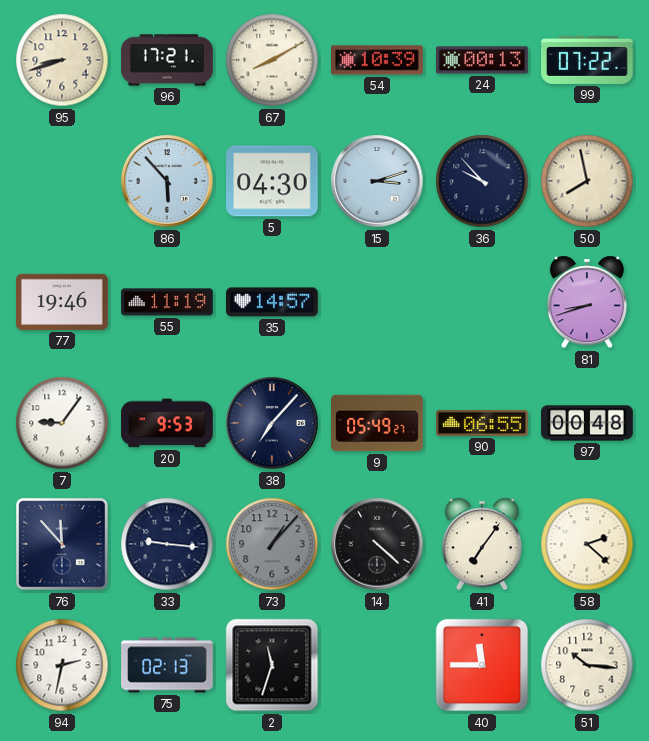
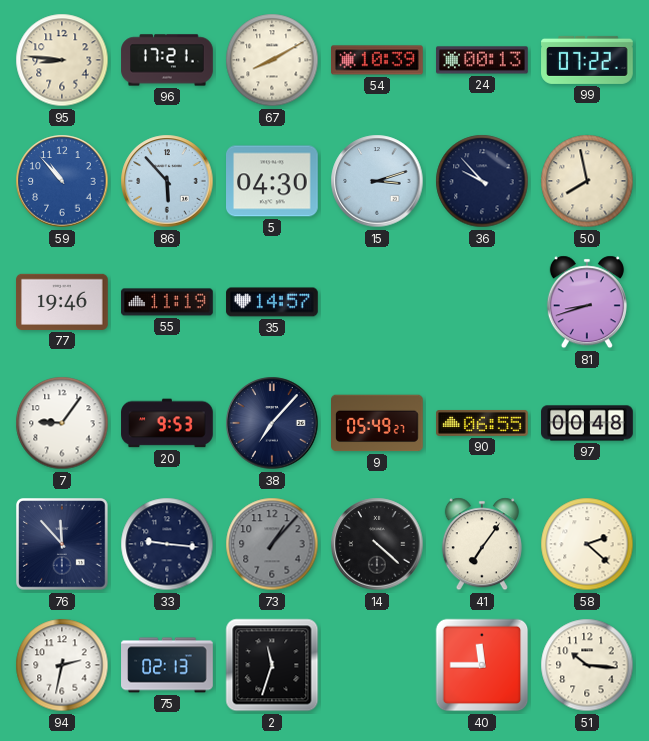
95: 8:42 -> 8:46
59: none -> 10:53
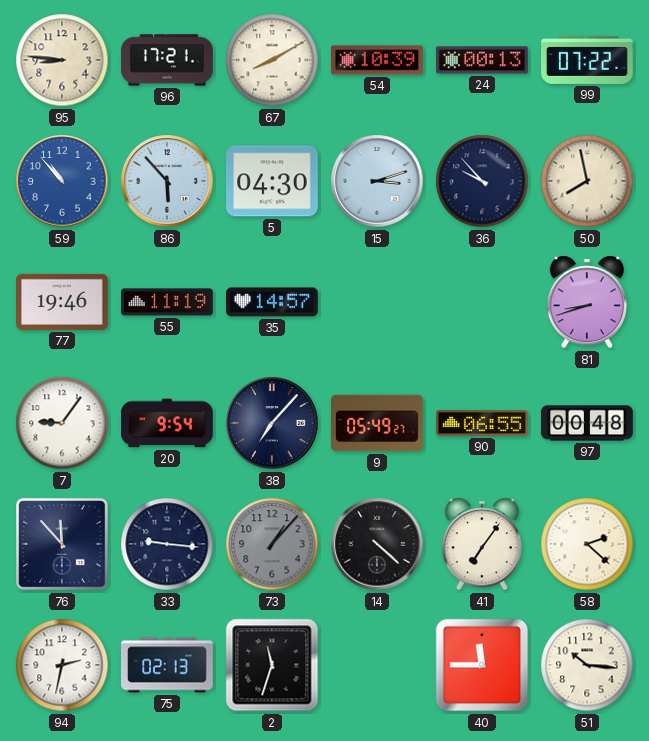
20: 9:53 -> 9:54
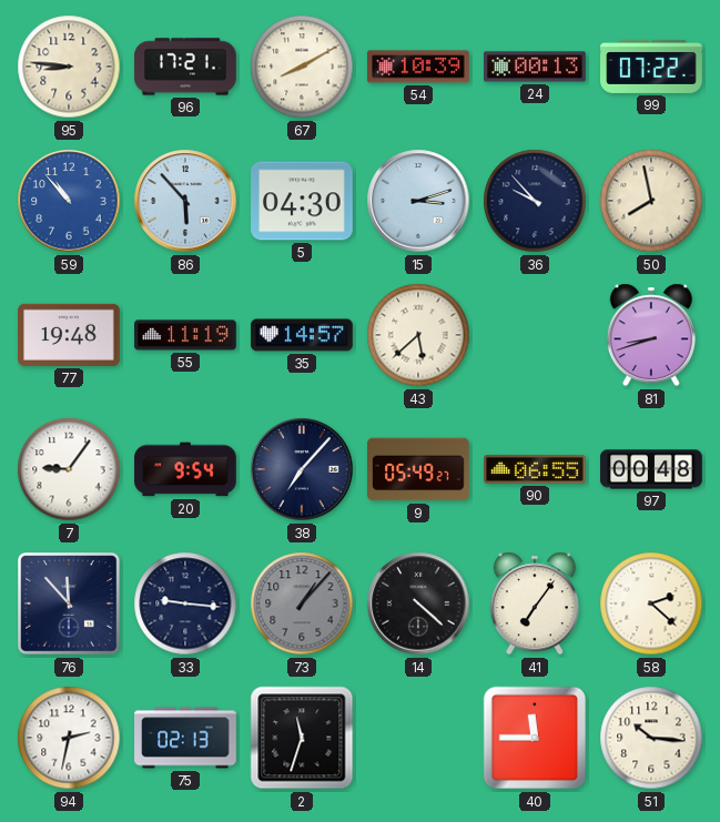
77: 19:46 -> 19:48
43: none -> 5:38
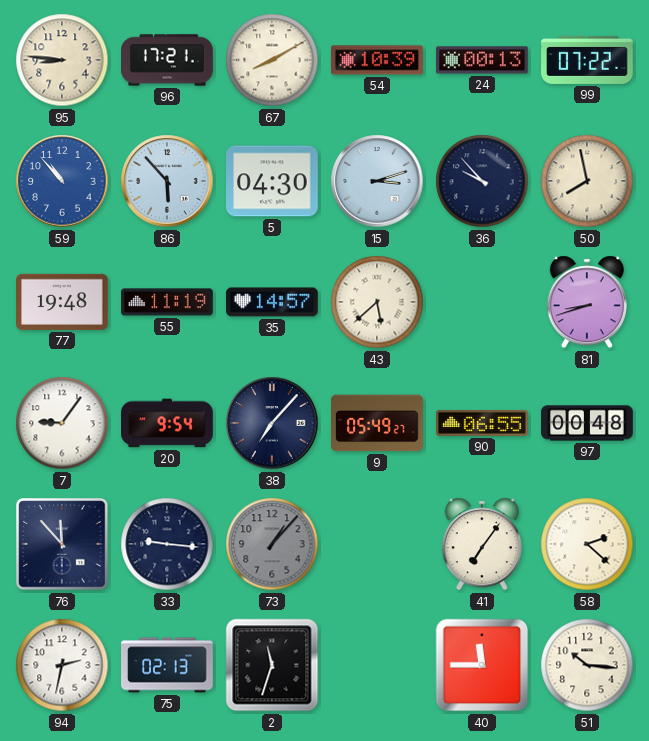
14: 4:22 -> none
